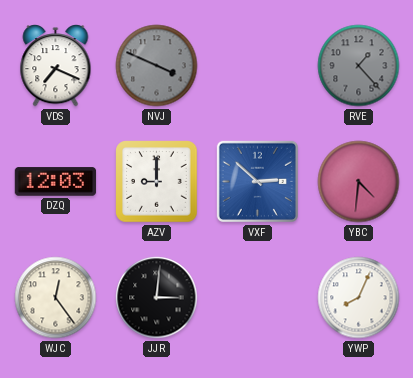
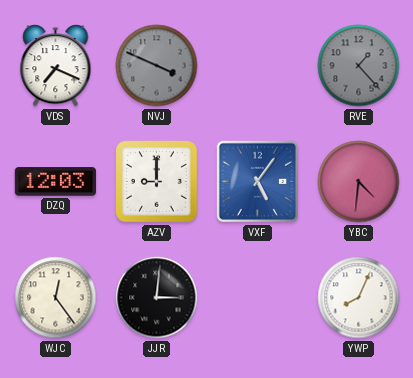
VXF: 2:52 -> 5:06
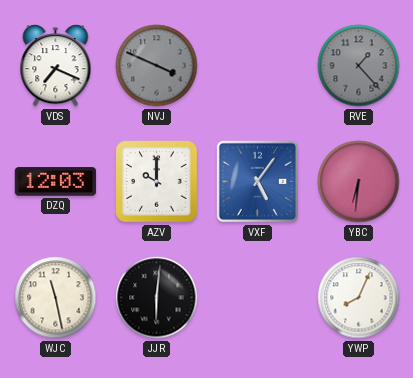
AZV: 9:00 -> 10:00
YBC: 4:31 -> 6:31
WJC: 12:24 -> 11:28
JJR: 3:01 -> 6:01
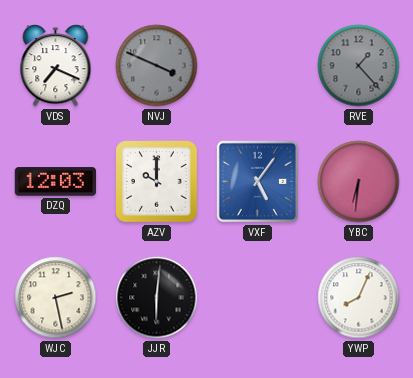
WJC: 11:28 -> 2:28
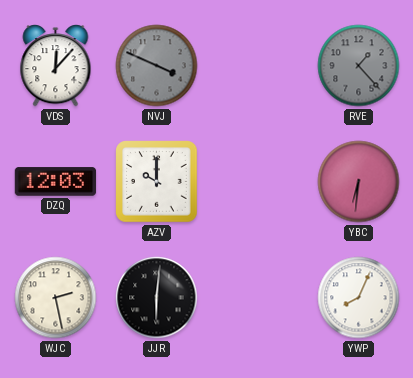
VDS: 7:19 -> 12:07
VXF: 5:06 -> none
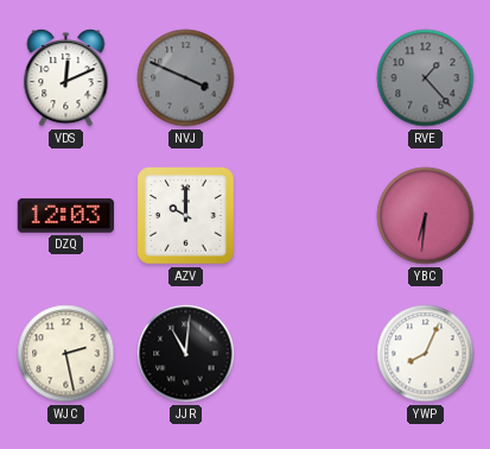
VDS: 12:07 -> 12:11
JJR: 6:01 -> 11:01
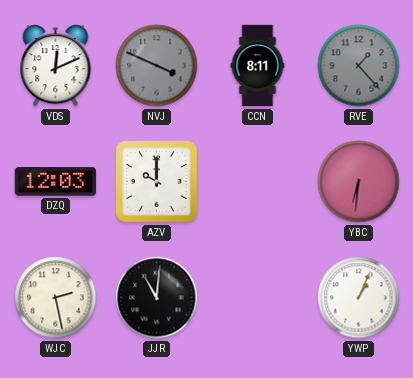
CCN: none -> 8:11
YWP: 8:04 -> 1:04
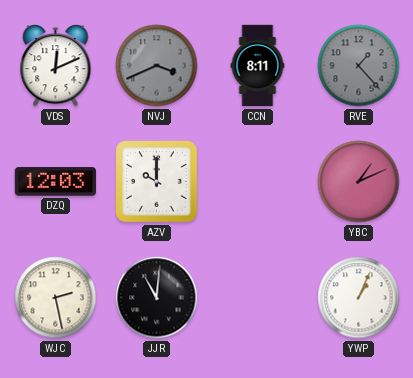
NVJ: 3:49 -> 3:41
YBC: 6:31 -> 1:11
